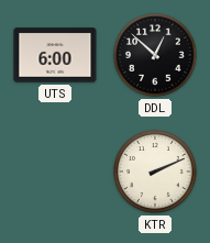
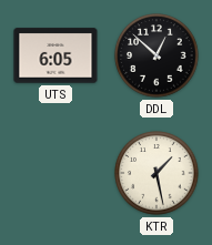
UTS: 6:00 -> 6:05
KTR: 2:11 -> 1:28
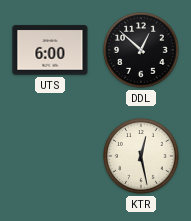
UTS: 6:05 -> 6:00
KTR: 1:28 -> 12:28
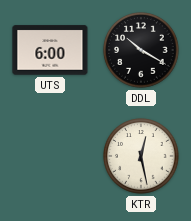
DDL: 12:52 -> 10:20
